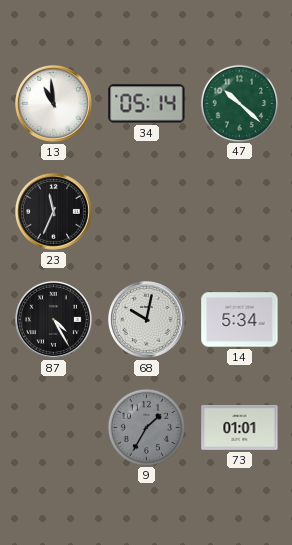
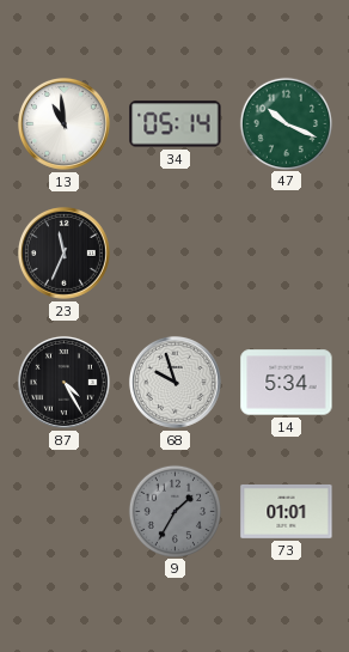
47: 10:22 -> 10:19
68: 10:02 -> 9:57
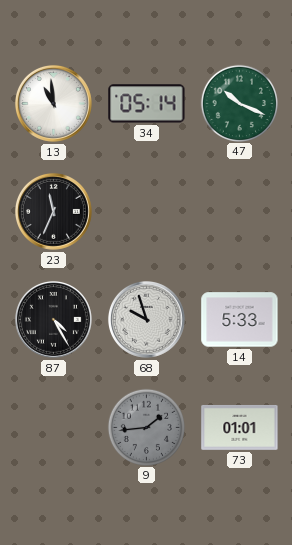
14: 5:34 -> 5:33
9: 1:35 -> 1:44
